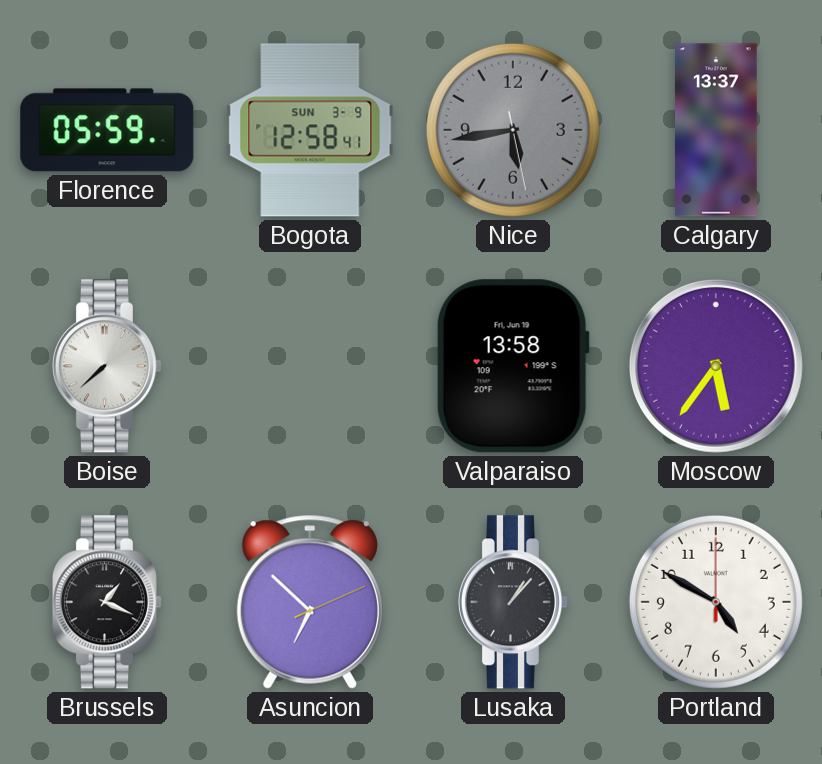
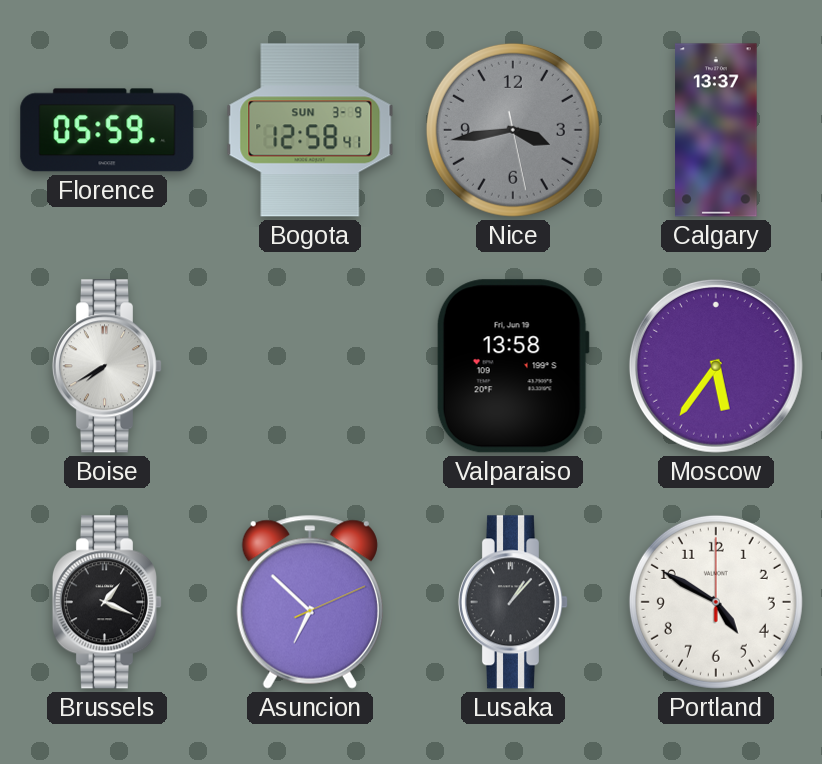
Nice: 5:43 -> 3:43
Boise: 7:38 -> 7:40
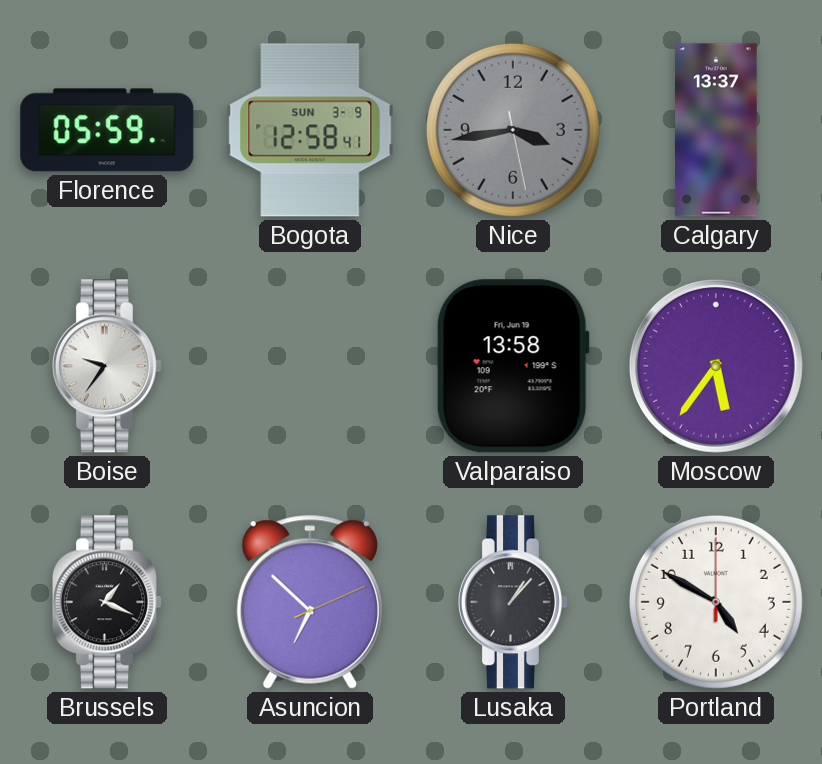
Boise: 7:40 -> 9:36
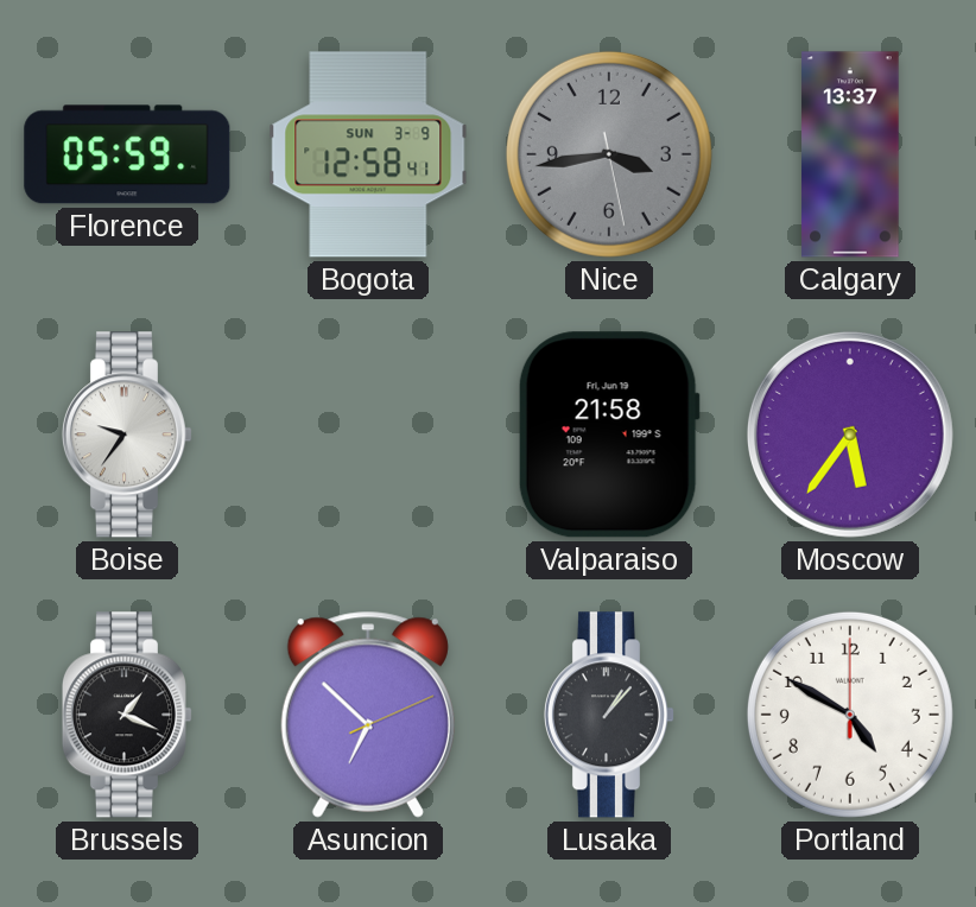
Valparaiso: 13:58 -> 21:58
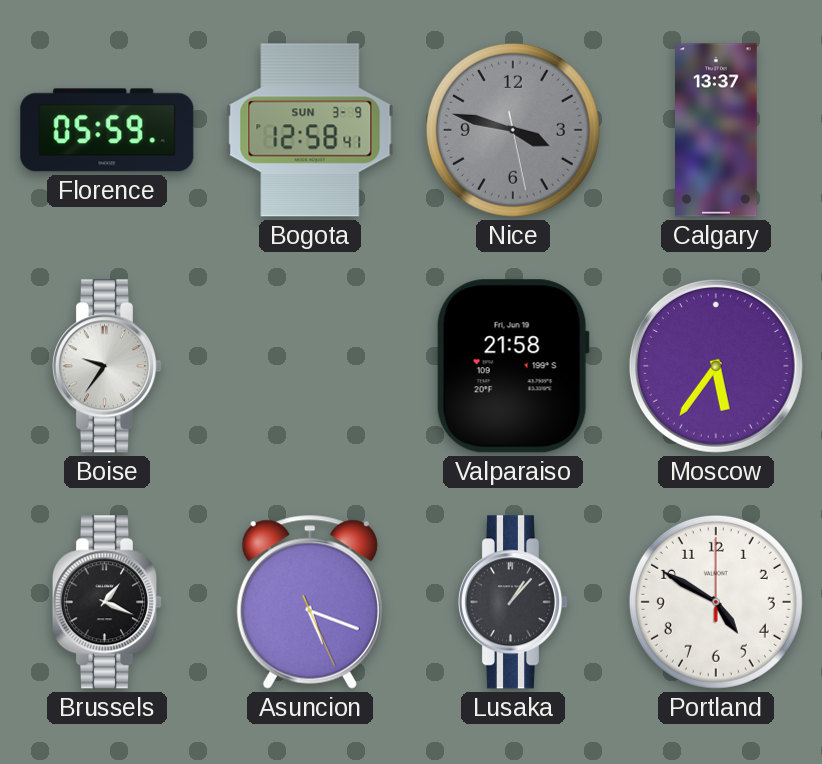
Nice: 3:43 -> 3:47
Asuncion: 6:52 -> 5:18
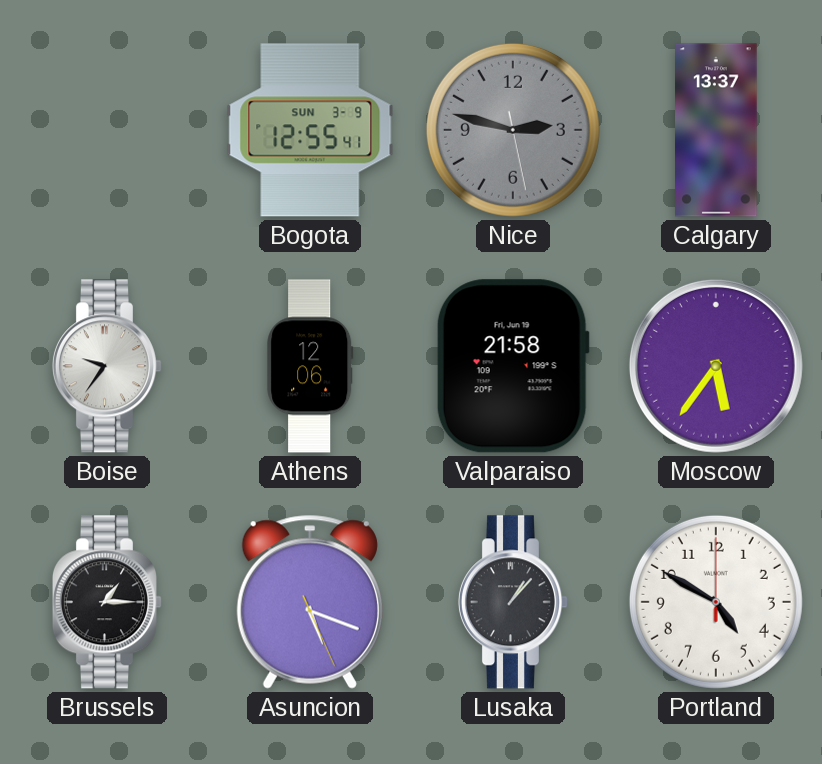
Florence: 05:59 -> none
Bogota: 12:58 -> 12:55
Nice: 3:47 -> 2:47
Athens: none -> 12:06
Brussels: 1:19 -> 1:15
